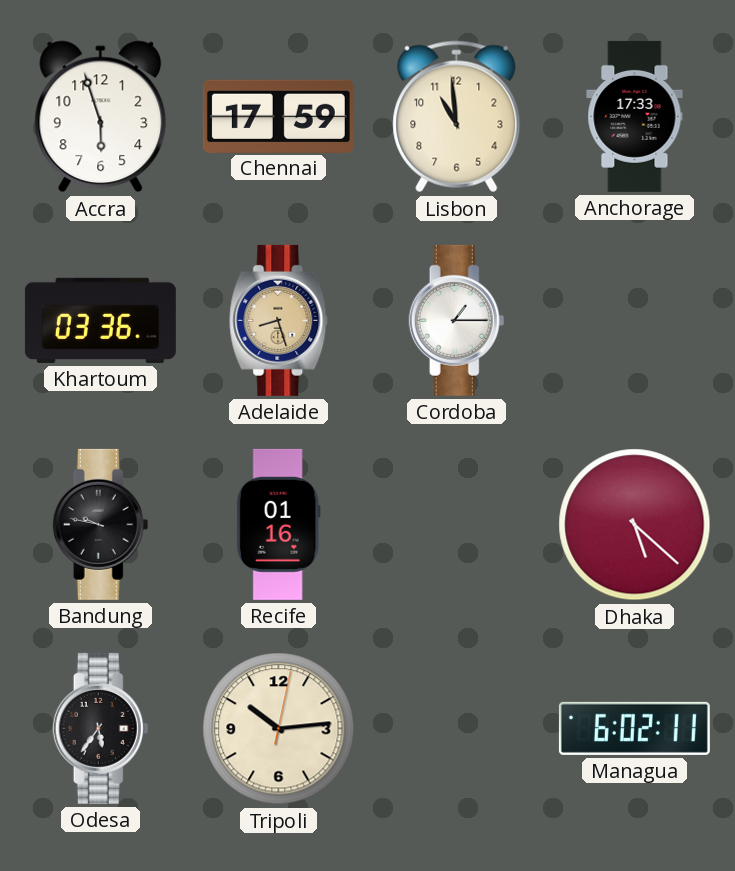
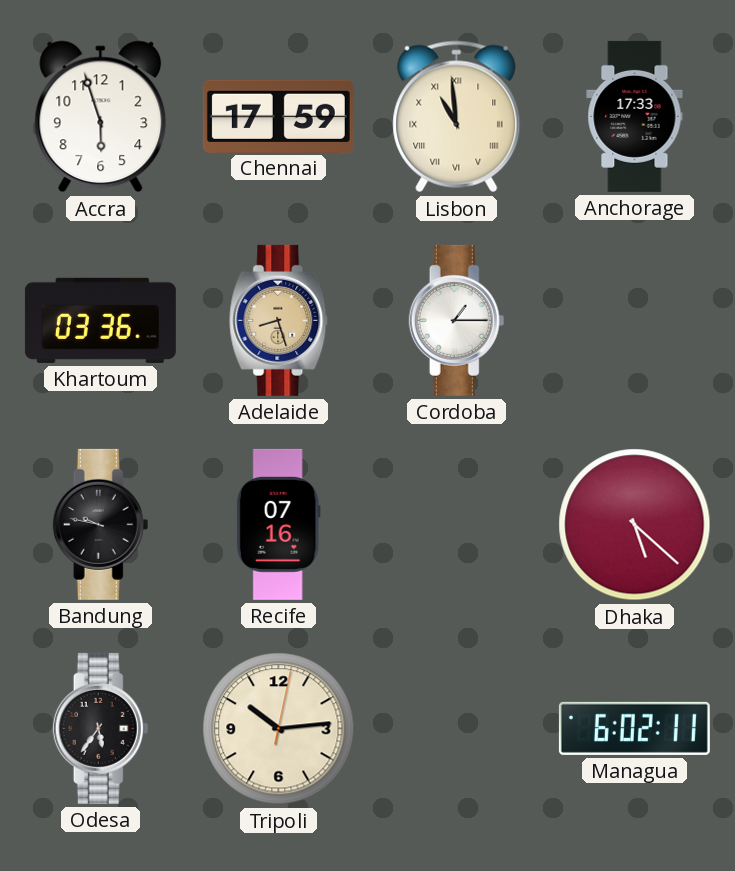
Lisbon numerals: Arabic -> Roman
Recife: 01:16 -> 07:16
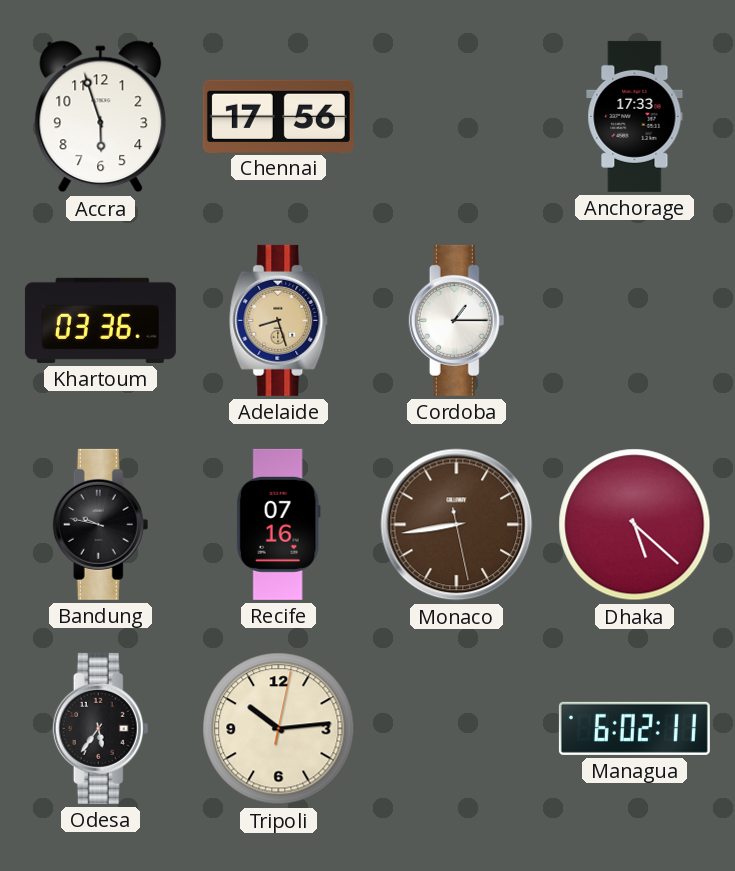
Chennai: 17:59 -> 17:56
Lisbon: 10:59 -> none
Monaco: none -> 8:43
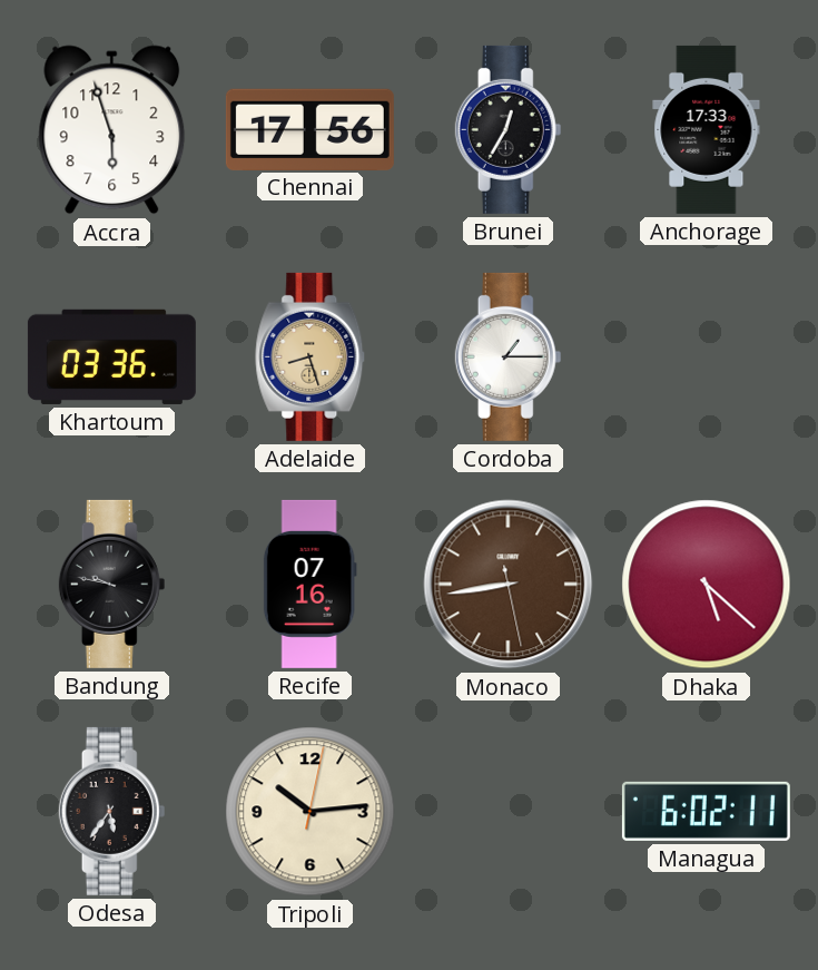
Brunei: none -> 12:35
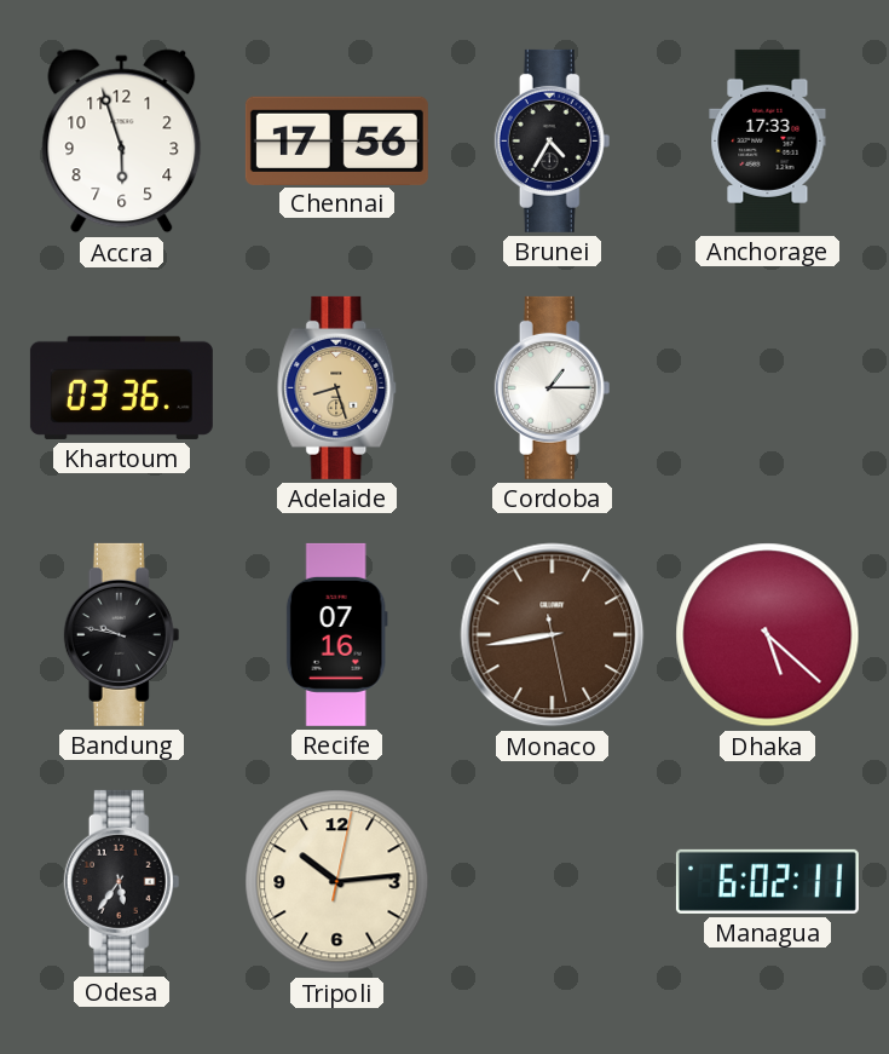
Brunei: 12:35 -> 4:35
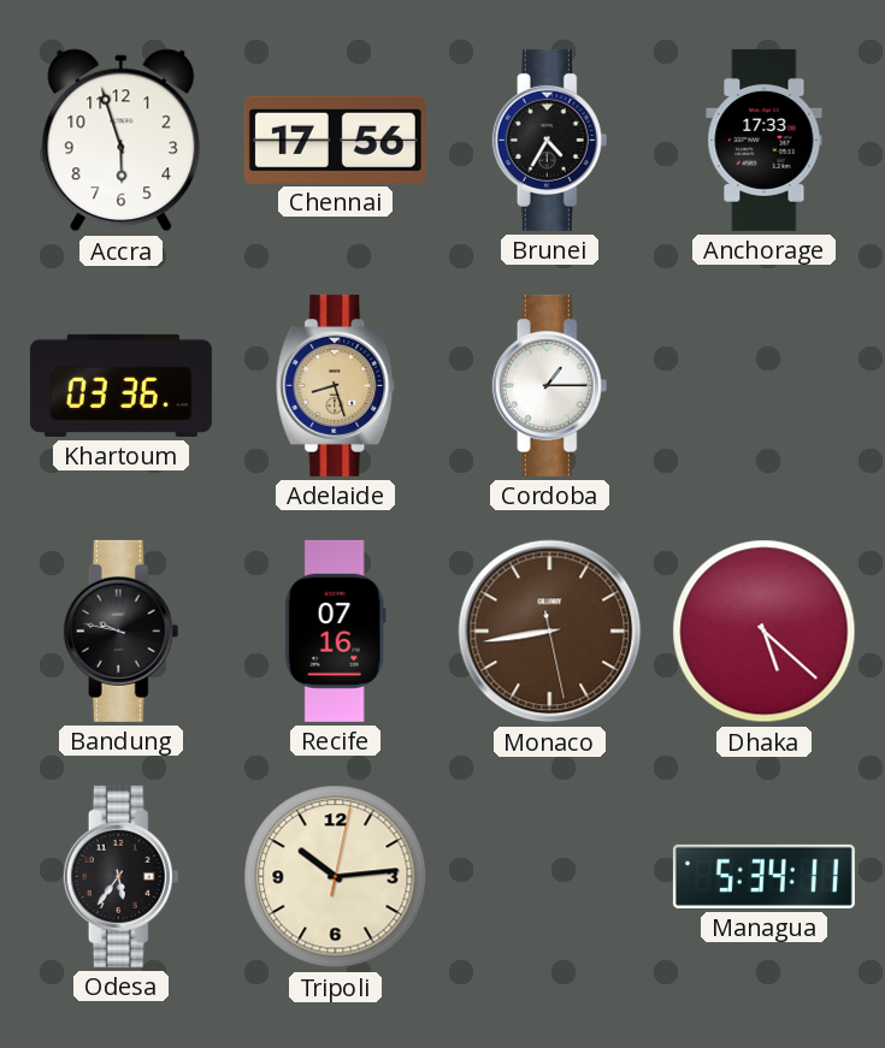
Managua: 6:02 -> 5:34
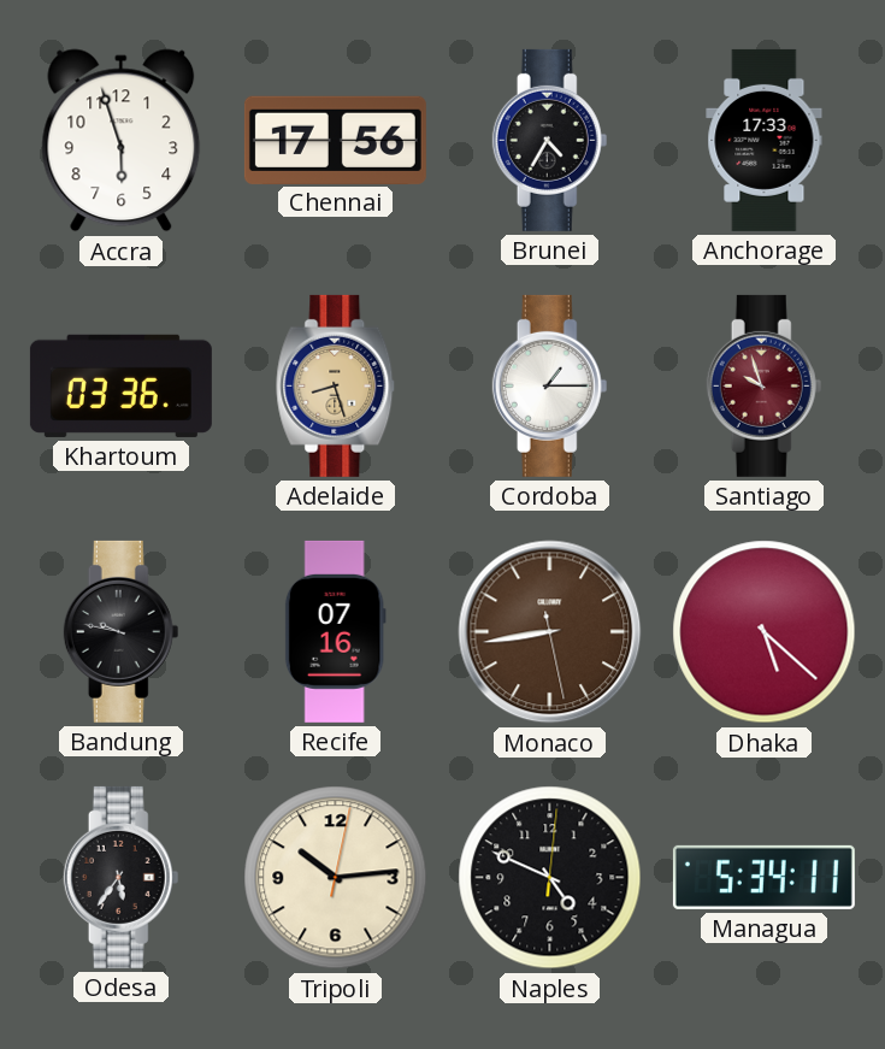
Santiago: none -> 9:57
Naples: none -> 4:49
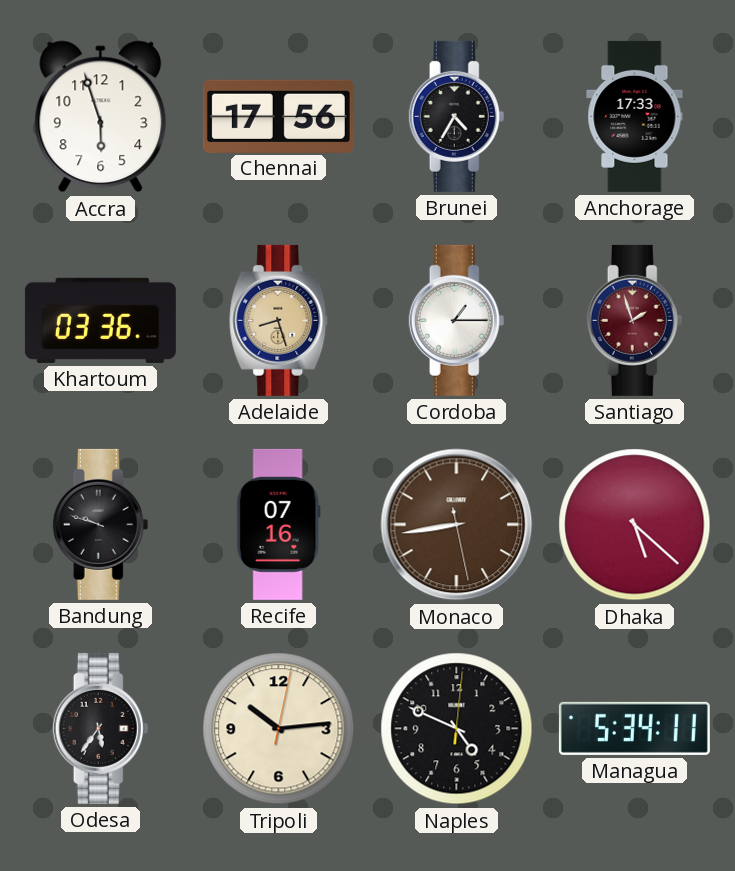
Santiago: 9:57 -> 1:57
Bandung: 9:47 -> 9:48
